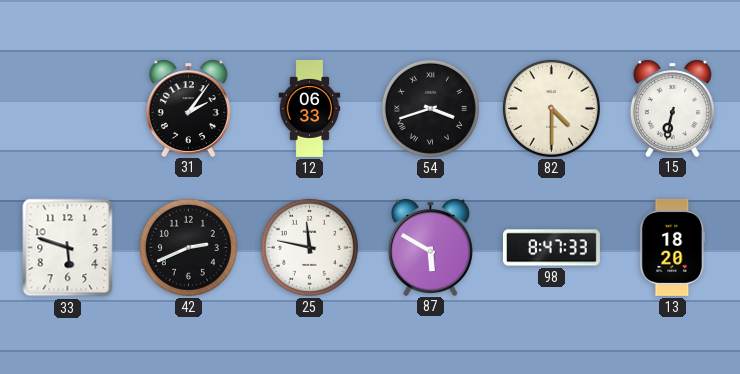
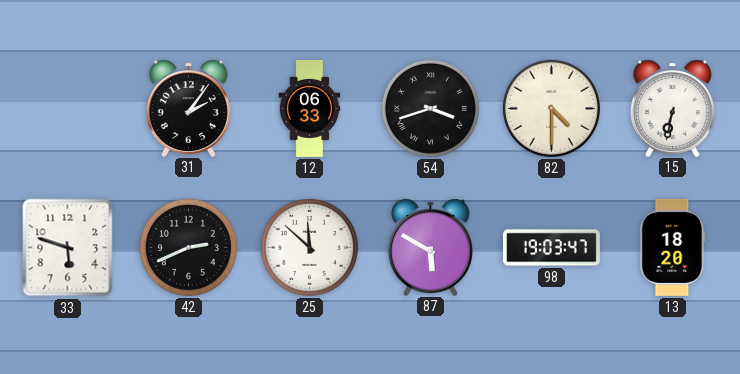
25: 11:47 -> 11:52
98: 8:47 -> 19:03
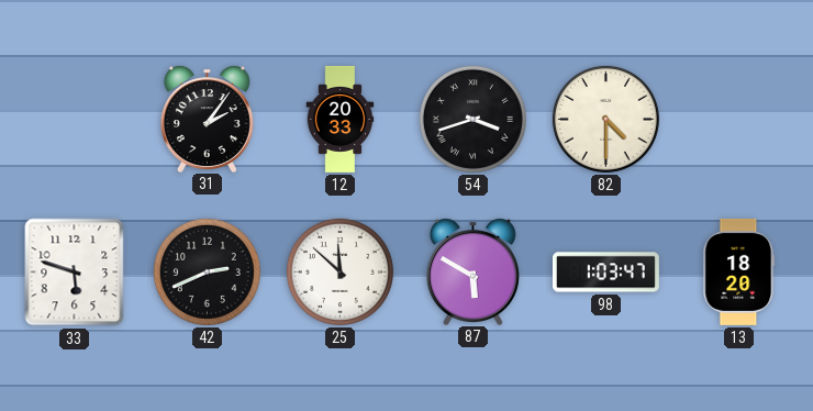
12: 06:33 -> 20:33
15: 6:32 -> none
98: 19:03 -> 1:03
